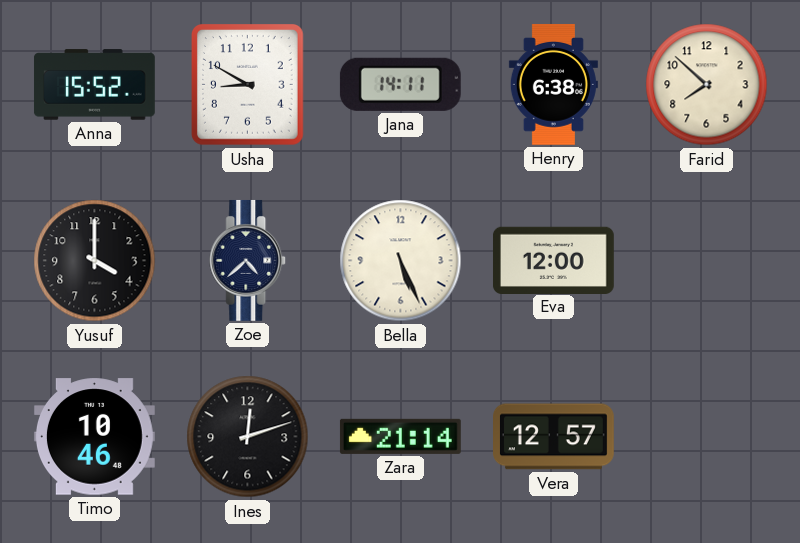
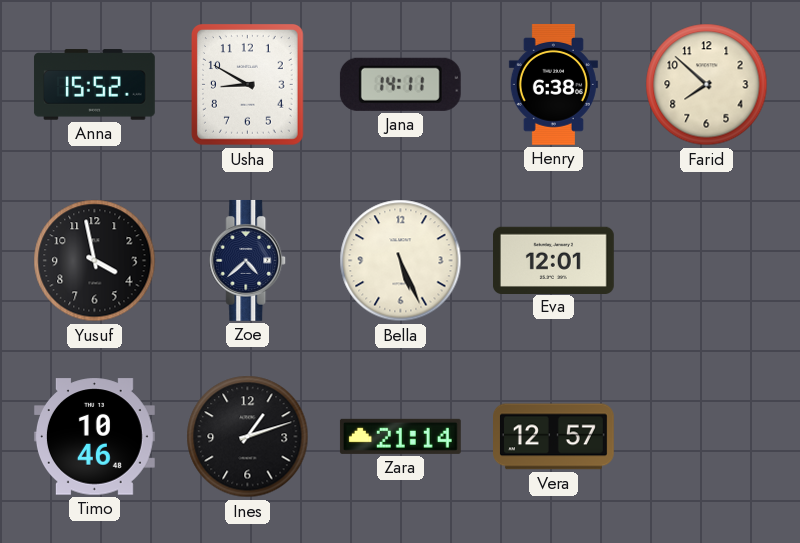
Yusuf: 4:00 -> 3:58
Eva: 12:00 -> 12:01
Ines: 12:12 -> 1:12
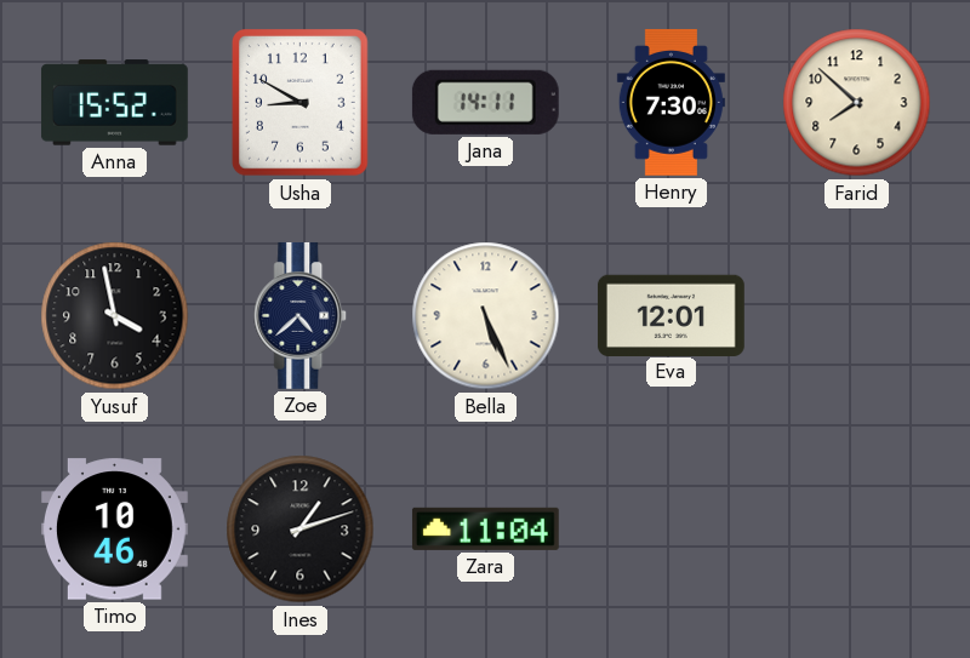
Henry: 6:38 -> 7:30
Zara: 21:14 -> 11:04
Vera: 12:57 -> none
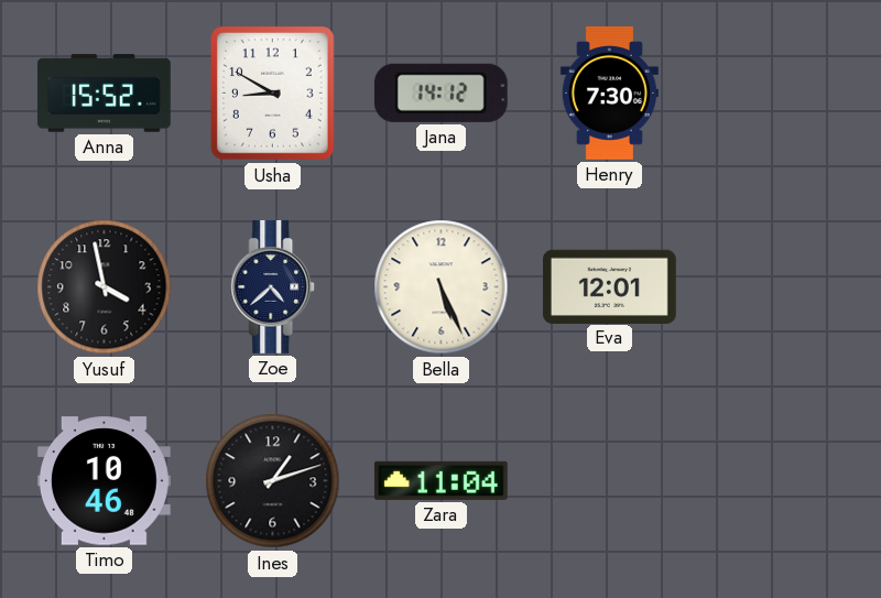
Jana: 14:11 -> 14:12
Farid: 7:52 -> none
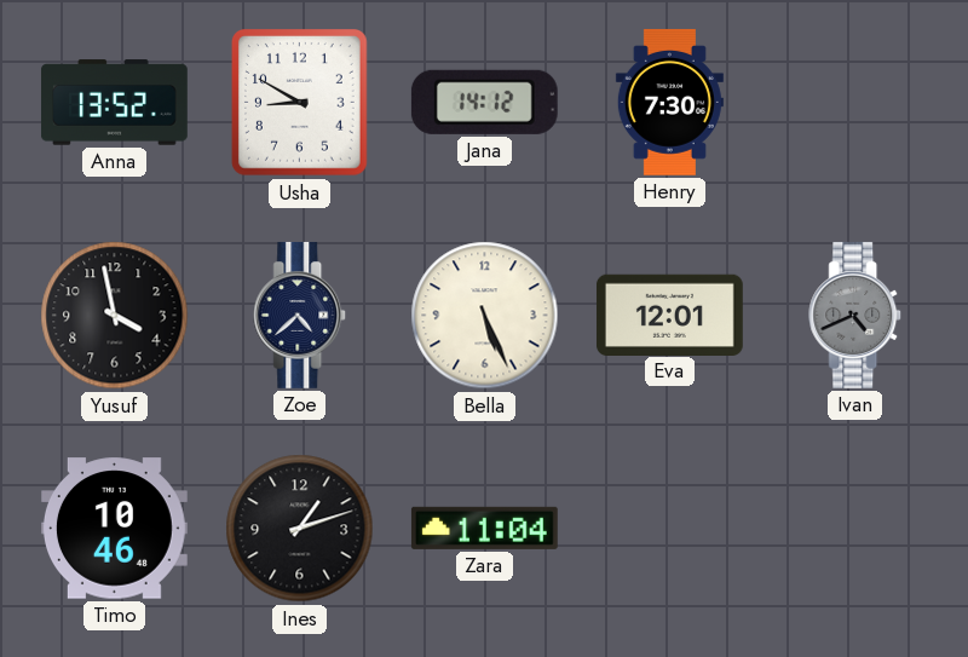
Anna: 15:52 -> 13:52
Ivan: none -> 4:41
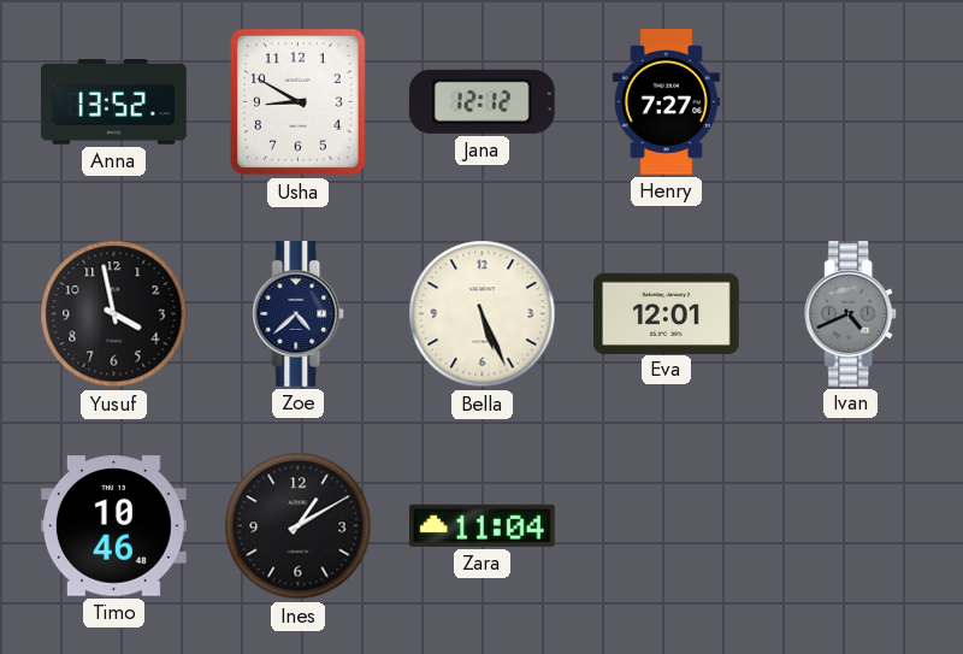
Jana: 14:12 -> 12:12
Henry: 7:30 -> 7:27
Ines: 1:12 -> 1:10
